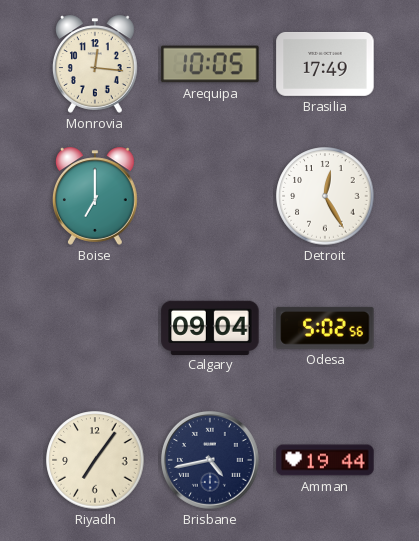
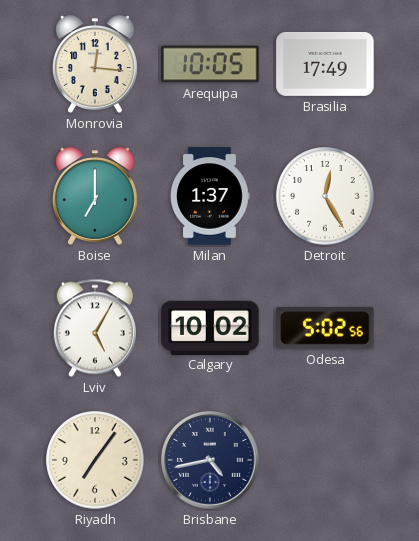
Milan: none -> 1:37
Lviv: none -> 5:05
Calgary: 09:04 -> 10:02
Amman: 19:44 -> none
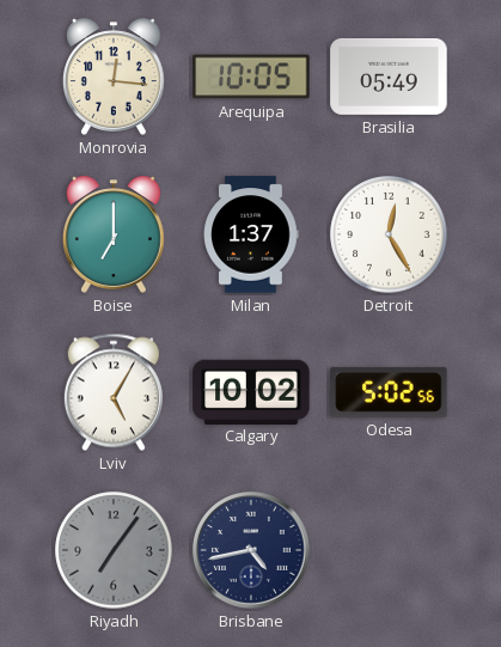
Brasilia: 17:49 -> 05:49
Riyadh dial: cream -> grey
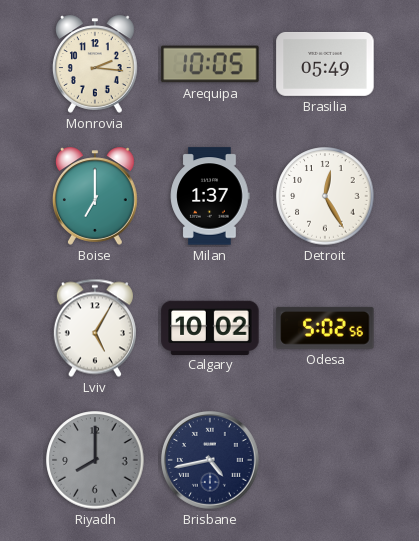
Monrovia: 12:16 -> 2:16
Riyadh: 7:06 -> 8:00
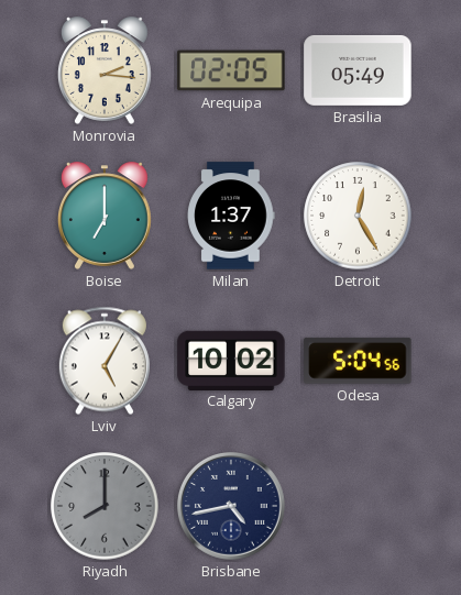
Arequipa: 10:05 -> 02:05
Odesa: 5:02 -> 5:04
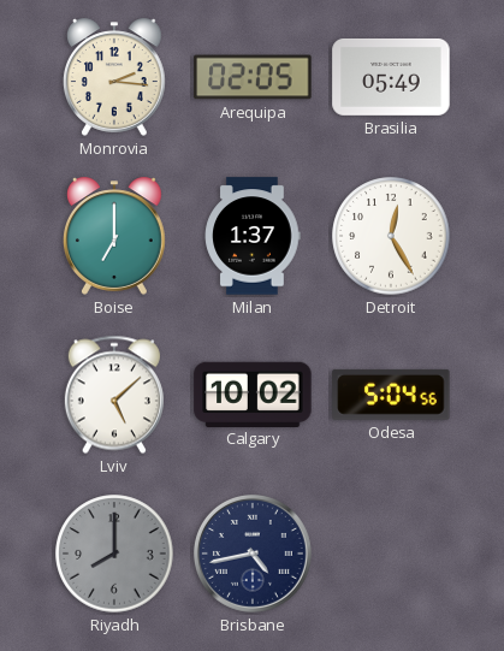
Lviv: 5:05 -> 5:08
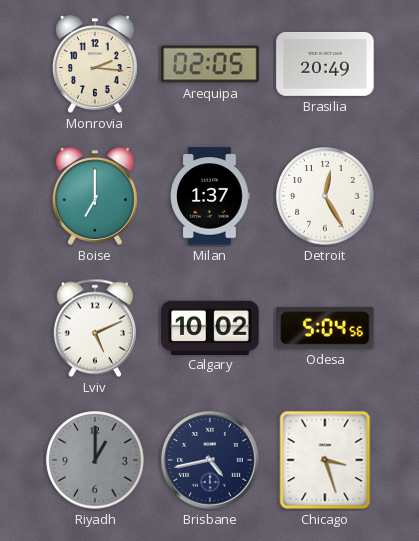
Brasilia: 05:49 -> 20:49
Lviv: 5:08 -> 5:11
Riyadh: 8:00 -> 1:00
Chicago: none -> 3:27
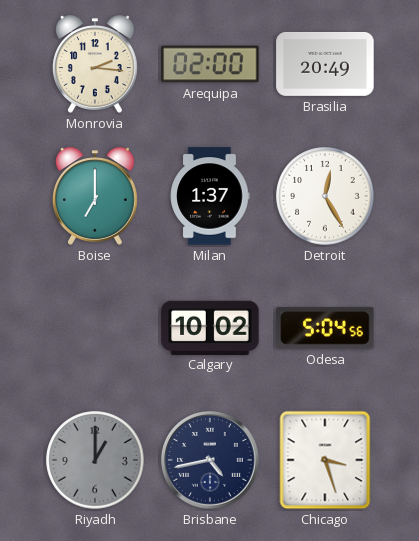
Arequipa: 02:05 -> 02:00
Lviv: 5:11 -> none
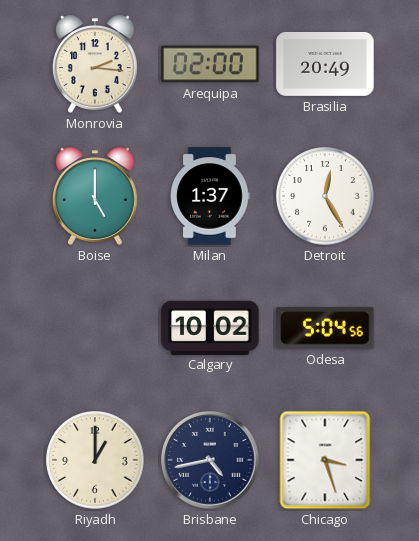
Boise: 7:00 -> 5:00
Riyadh dial: grey -> cream
